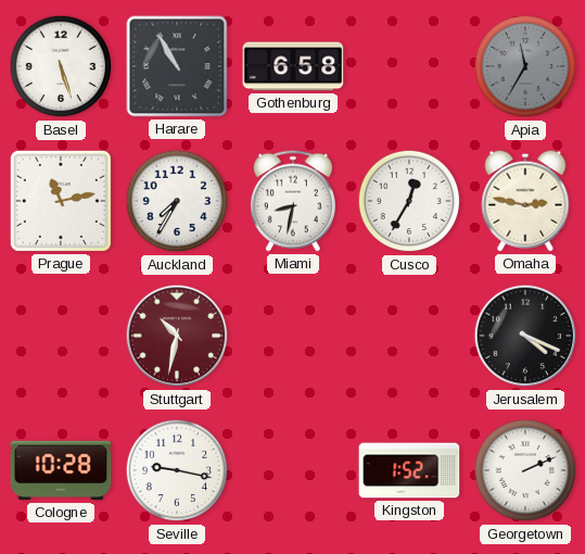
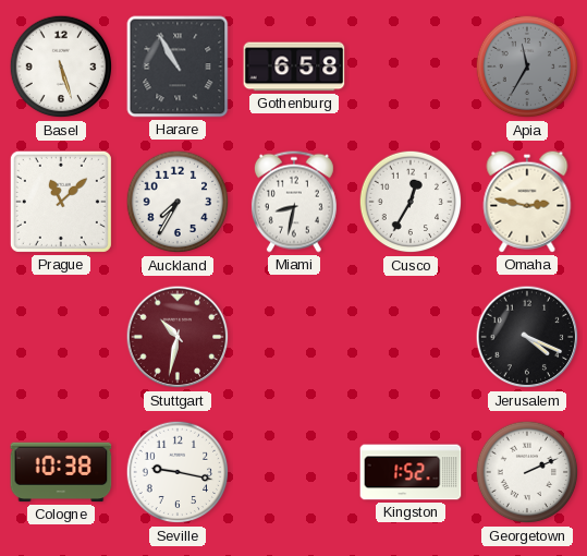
Prague: 11:13 -> 11:08
Cologne: 10:28 -> 10:38
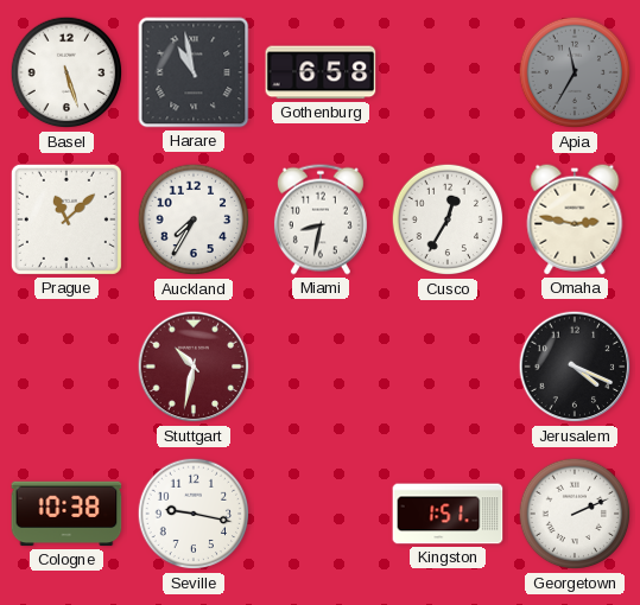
Harare: 10:55 -> 10:58
Kingston: 1:52 -> 1:51
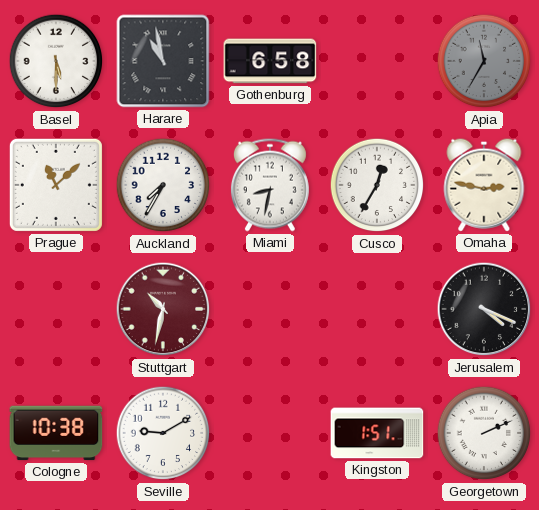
Basel: 5:27 -> 5:30
Seville: 9:17 -> 9:10
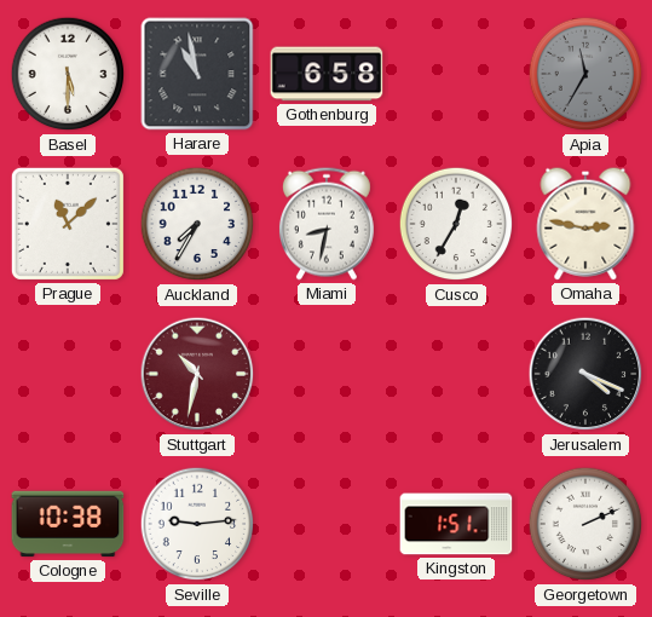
Seville: 9:10 -> 9:14
